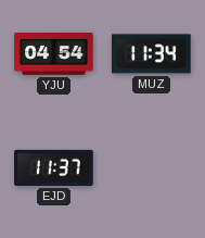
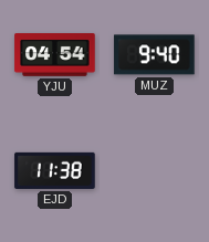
MUZ: 11:34 -> 9:40
EJD: 11:37 -> 11:38
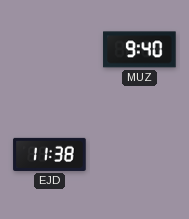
YJU: 04:54 -> none
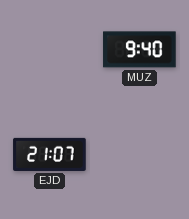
EJD: 11:38 -> 21:07
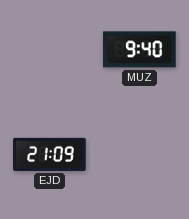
EJD: 21:07 -> 21:09
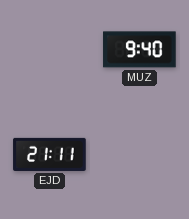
EJD: 21:09 -> 21:11
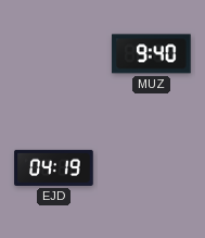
EJD: 21:11 -> 04:19
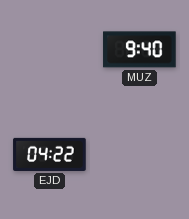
EJD: 04:19 -> 04:22
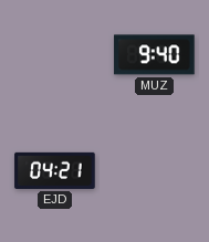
EJD: 04:22 -> 04:21
